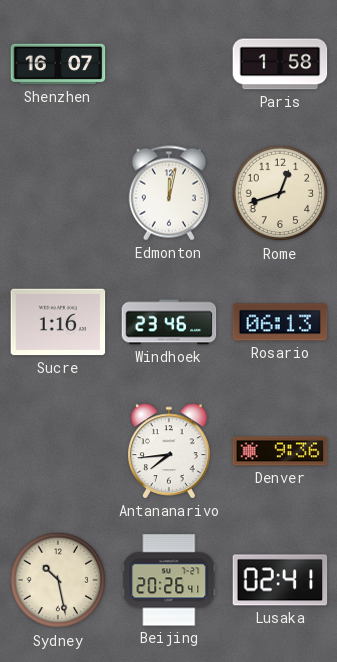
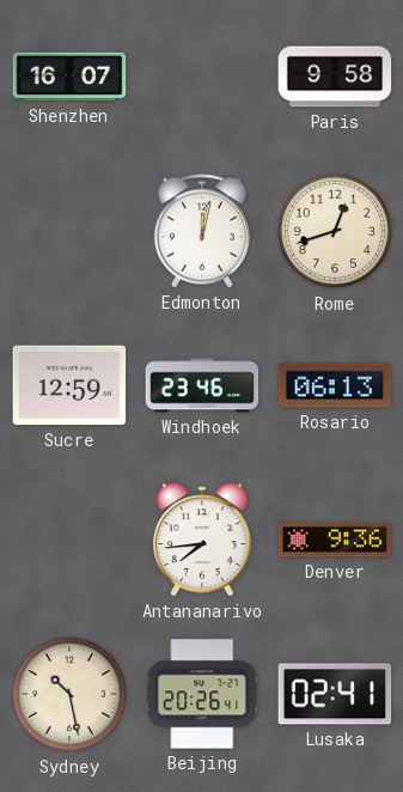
Paris: 1:58 -> 9:58
Sucre: 1:16 -> 12:59
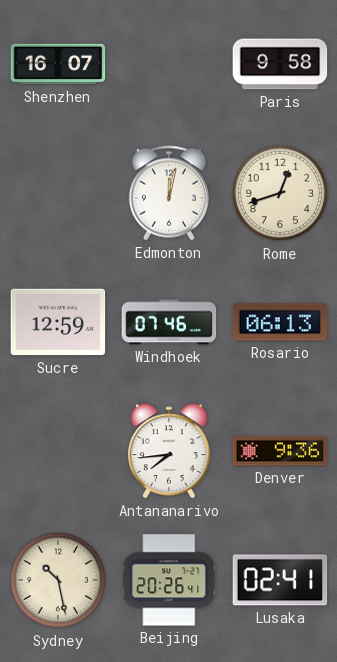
Windhoek: 23:46 -> 07:46
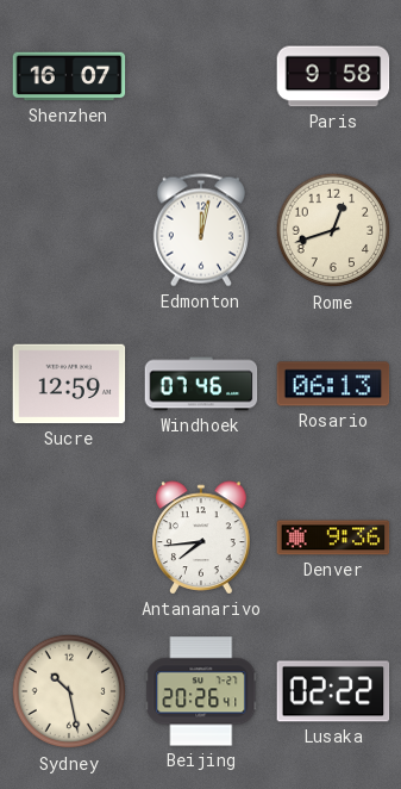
Lusaka: 02:41 -> 02:22
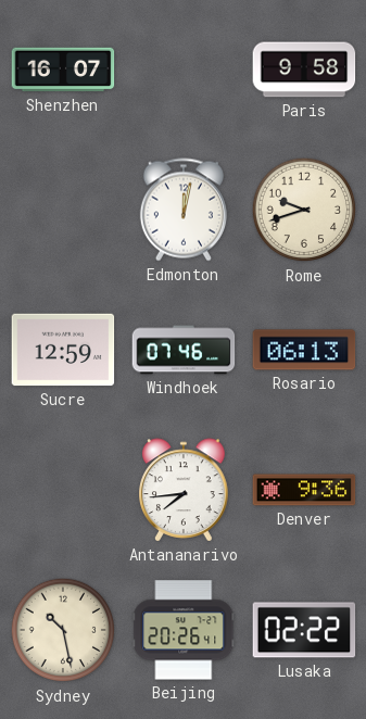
Rome: 12:42 -> 9:42
